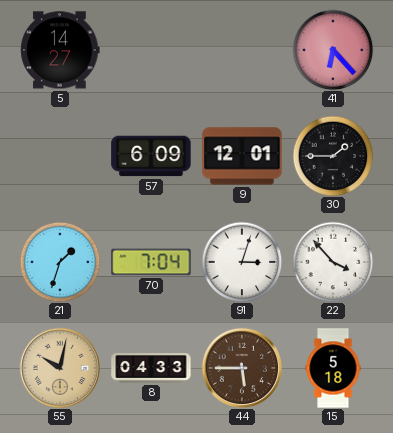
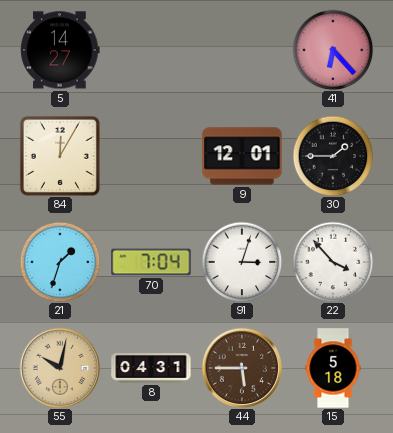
84: none -> 12:05
57: 6:09 -> none
8: 04:33 -> 04:31
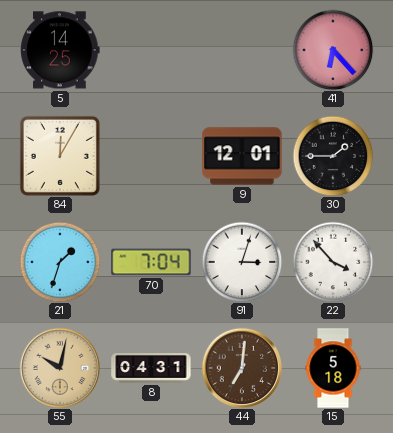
5: 14:27 -> 14:25
44: 5:45 -> 7:01
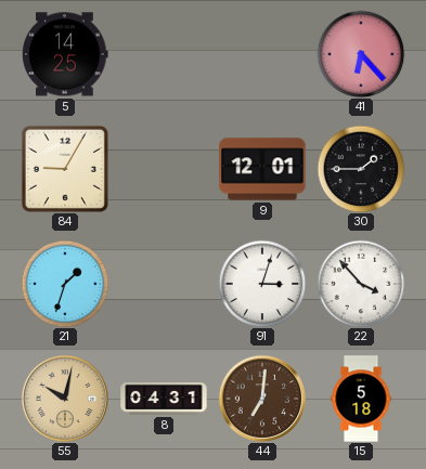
84: 12:05 -> 9:05
70: 7:04 -> none
